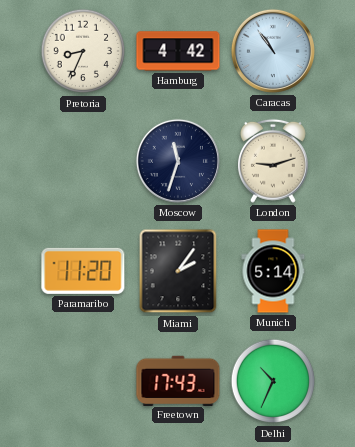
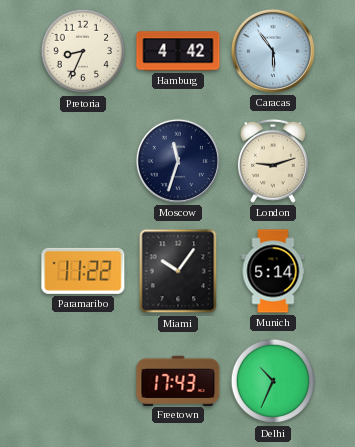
Caracas: 10:54 -> 5:54
Paramaribo: 11:20 -> 11:22
Miami: 2:06 -> 10:06
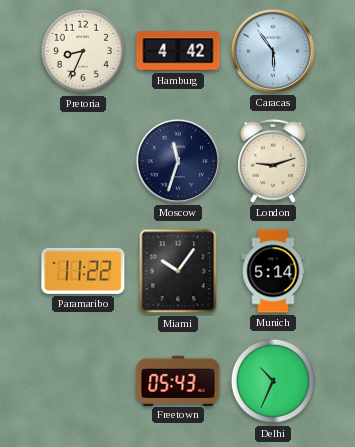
Freetown: 17:43 -> 05:43
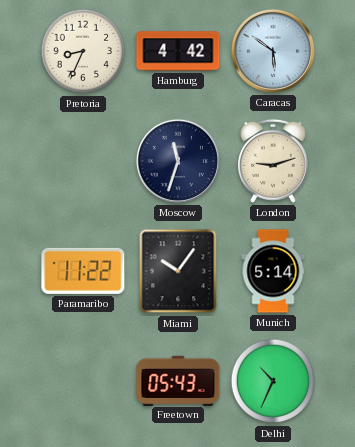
Caracas: 5:54 -> 5:51
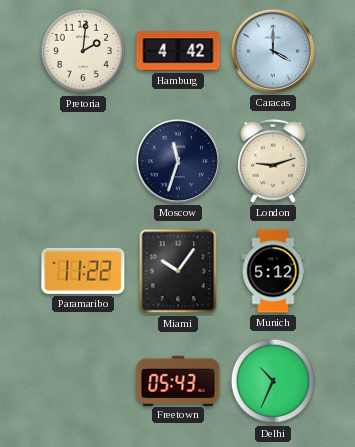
Pretoria: 8:34 -> 2:01
Caracas: 5:51 -> 4:00
Munich: 5:14 -> 5:12
